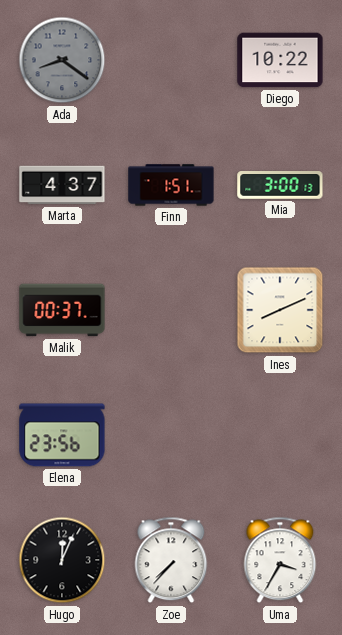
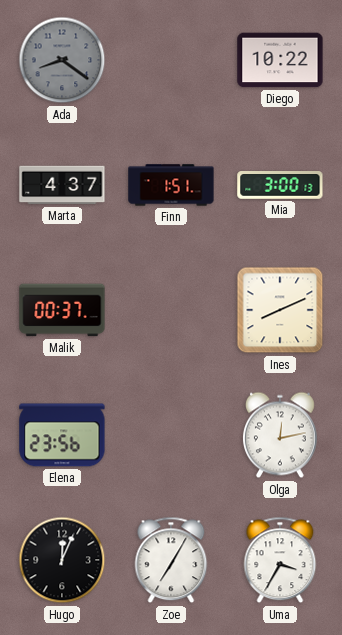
Olga: none -> 12:13
Zoe: 7:37 -> 7:05
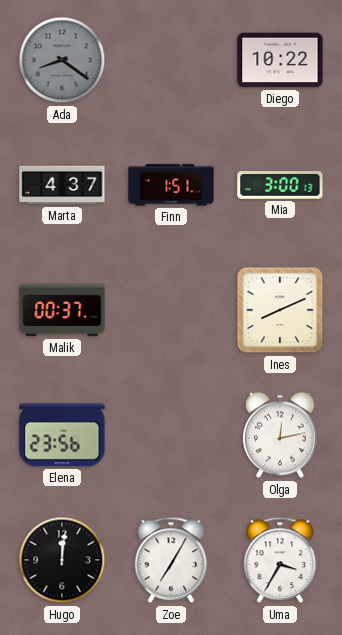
Hugo: 12:04 -> 12:01
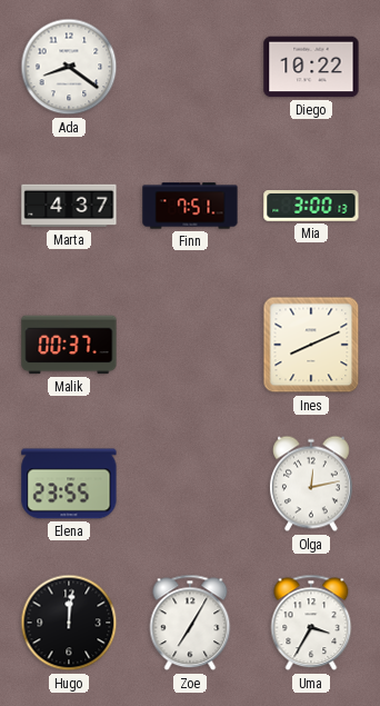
Ada dial: grey -> white
Finn: 1:51 -> 7:51
Elena: 23:56 -> 23:55
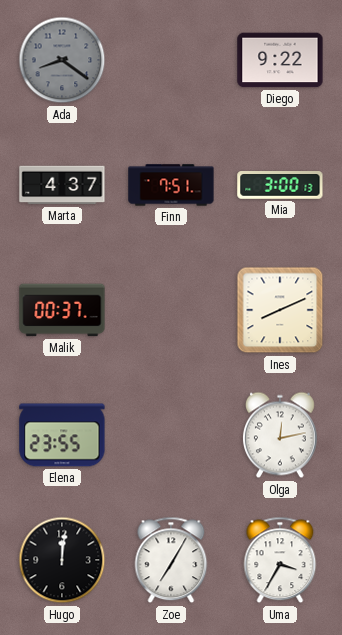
Ada dial: white -> grey
Diego: 10:22 -> 9:22
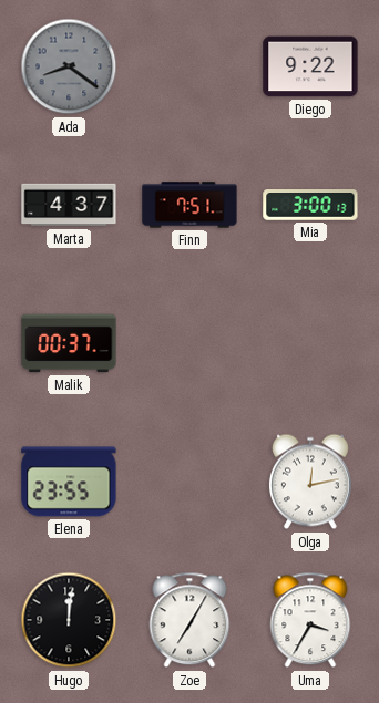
Ines: 8:11 -> none
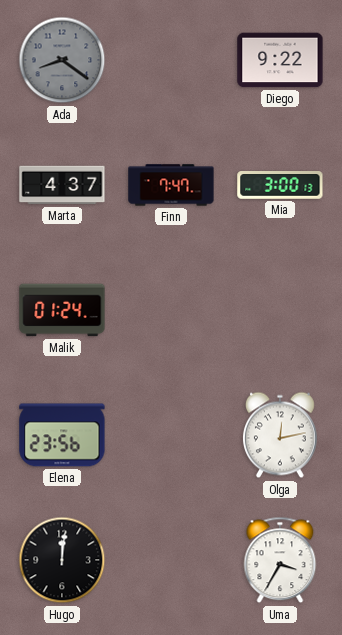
Finn: 7:51 -> 7:47
Malik: 00:37 -> 01:24
Elena: 23:55 -> 23:56
Zoe: 7:05 -> none
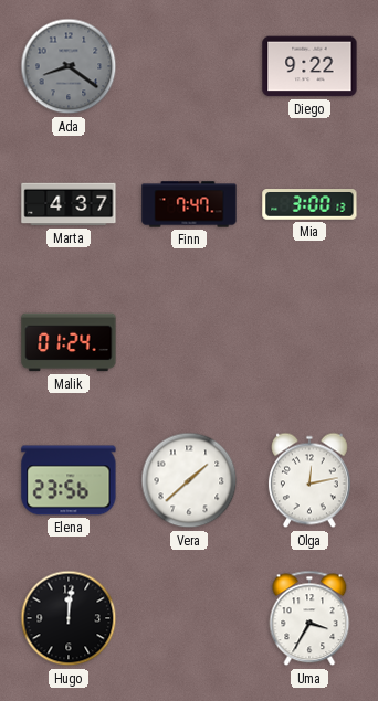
Vera: none -> 1:38
